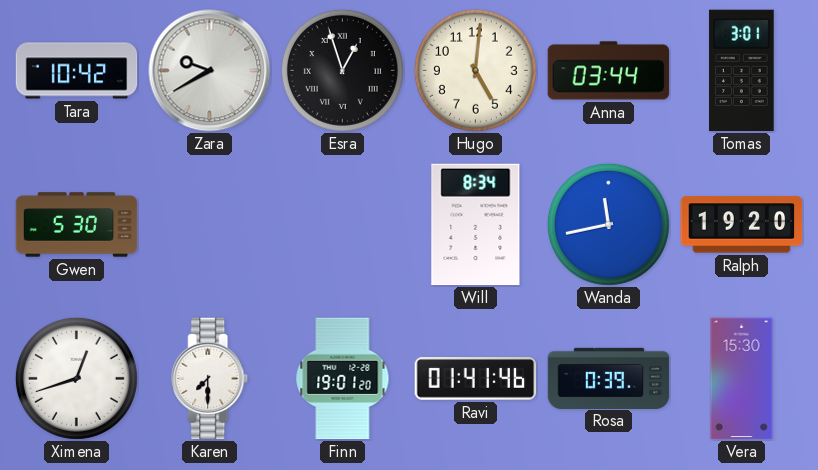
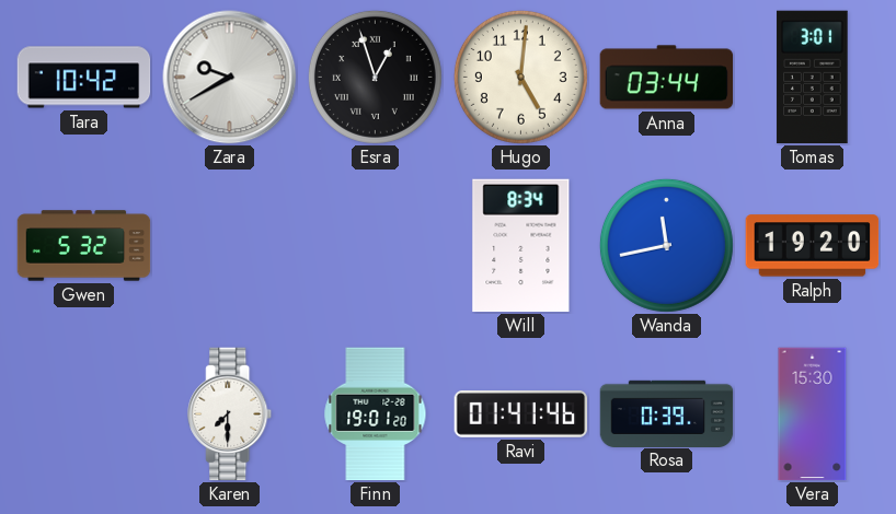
Gwen: 5:30 -> 5:32
Ximena: 12:42 -> none
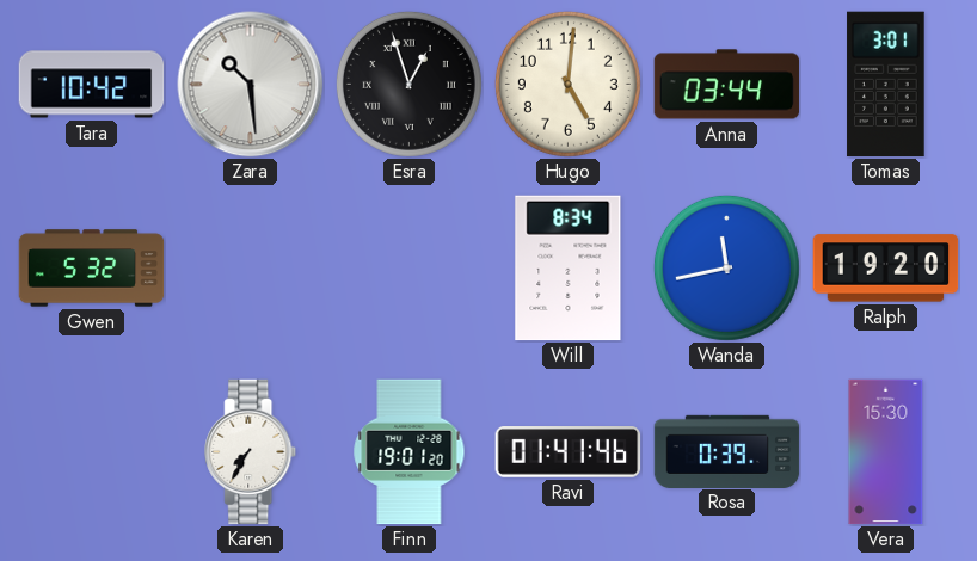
Zara: 9:40 -> 10:29
Karen: 7:30 -> 7:35
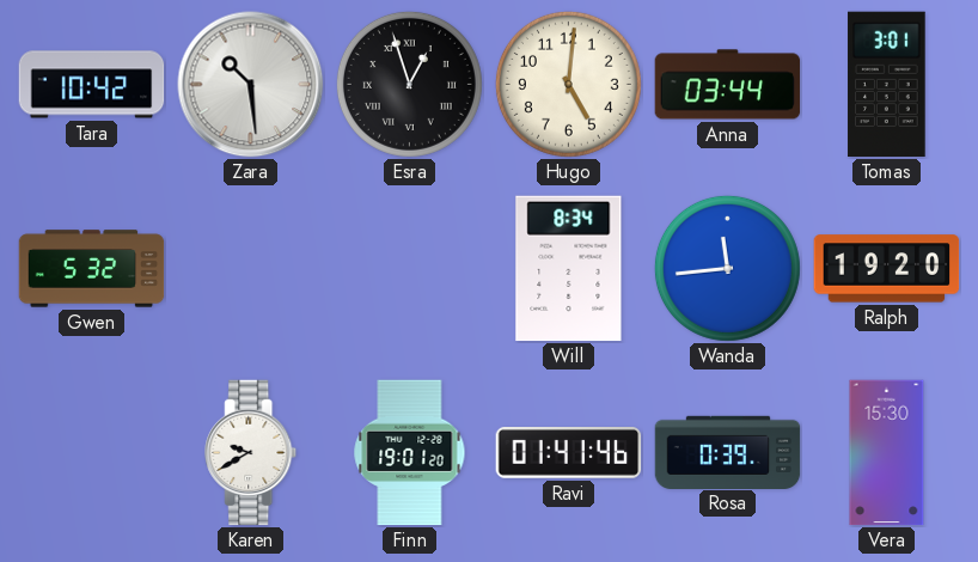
Wanda: 11:43 -> 11:44
Karen: 7:35 -> 9:40
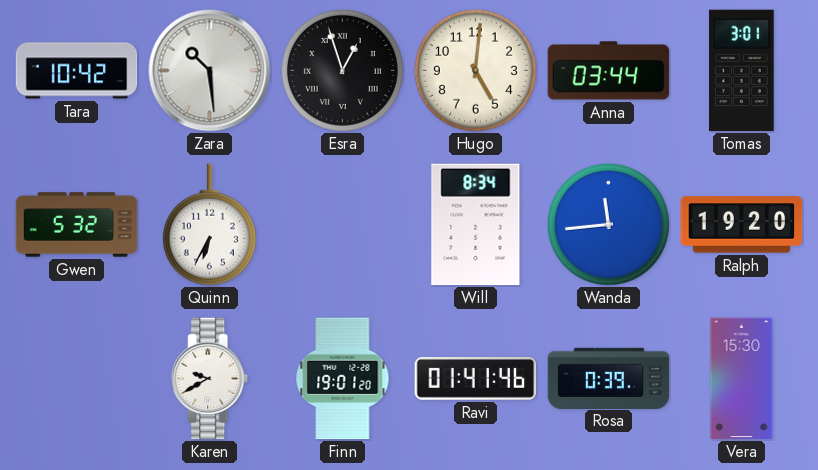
Quinn: none -> 6:35
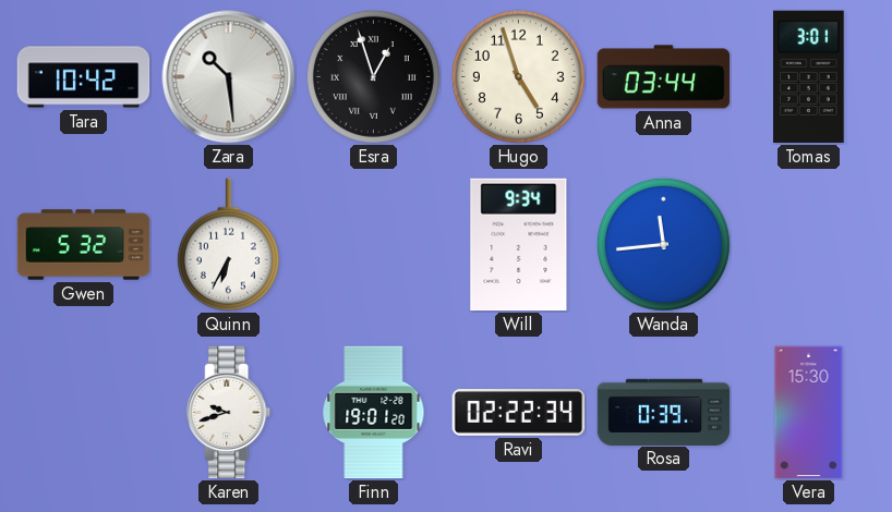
Hugo: 5:01 -> 4:57
Will: 8:34 -> 9:34
Ralph: 19:20 -> none
Karen: 9:40 -> 9:42
Ravi: 01:41 -> 02:22
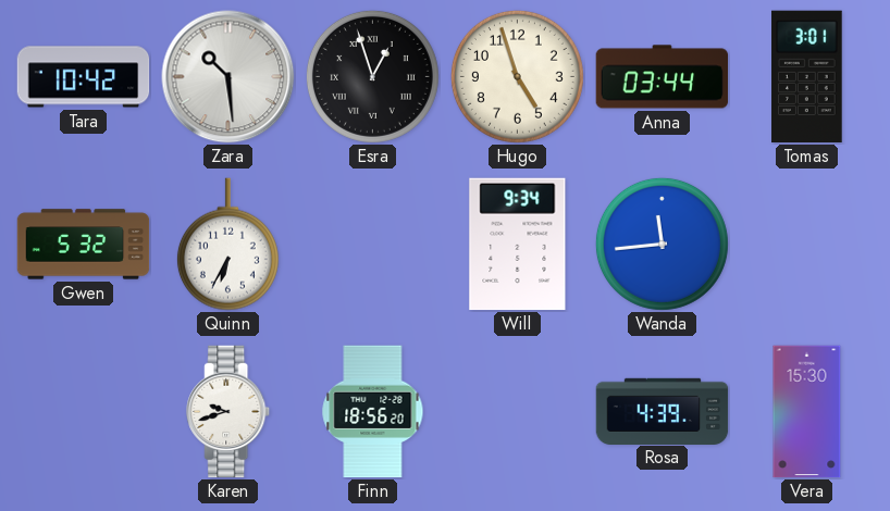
Finn: 19:01 -> 18:56
Ravi: 02:22 -> none
Rosa: 0:39 -> 4:39
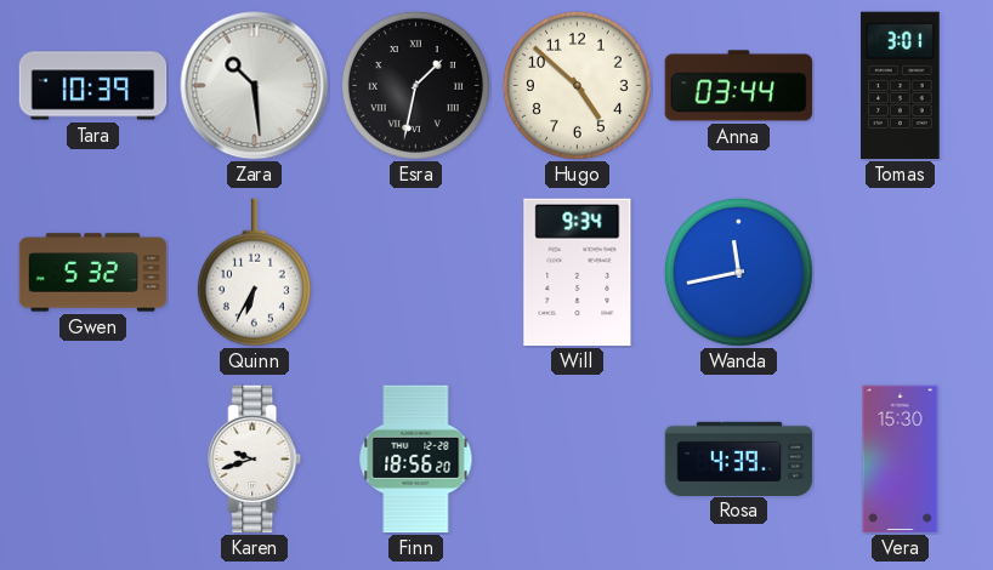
Tara: 10:42 -> 10:39
Esra: 12:57 -> 1:32
Hugo: 4:57 -> 4:52
Wanda: 11:44 -> 11:43
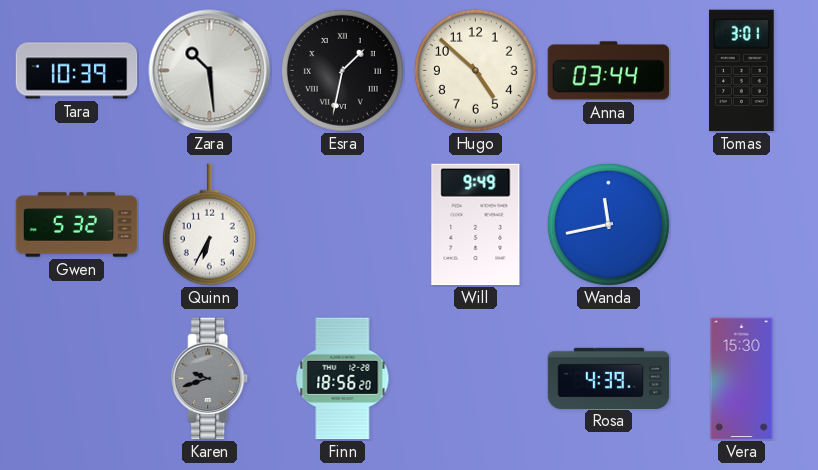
Will: 9:34 -> 9:49
Karen dial: white -> grey
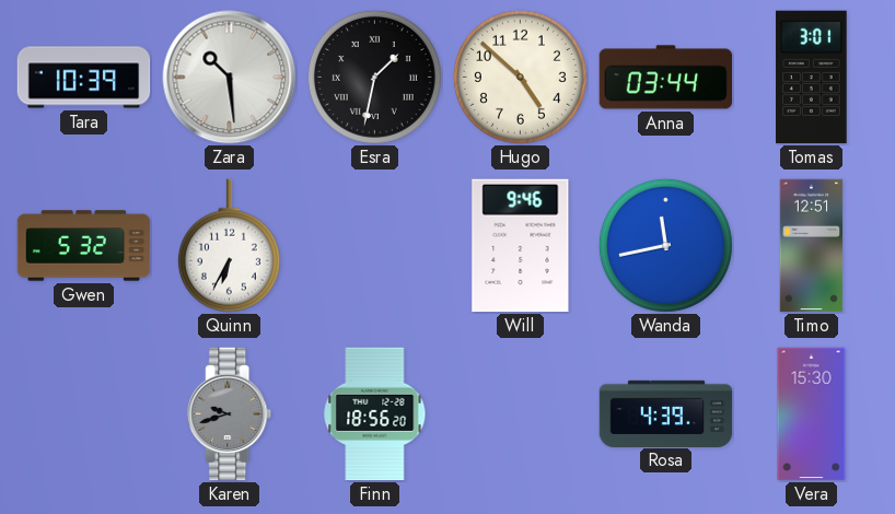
Will: 9:49 -> 9:46
Timo: none -> 12:51
